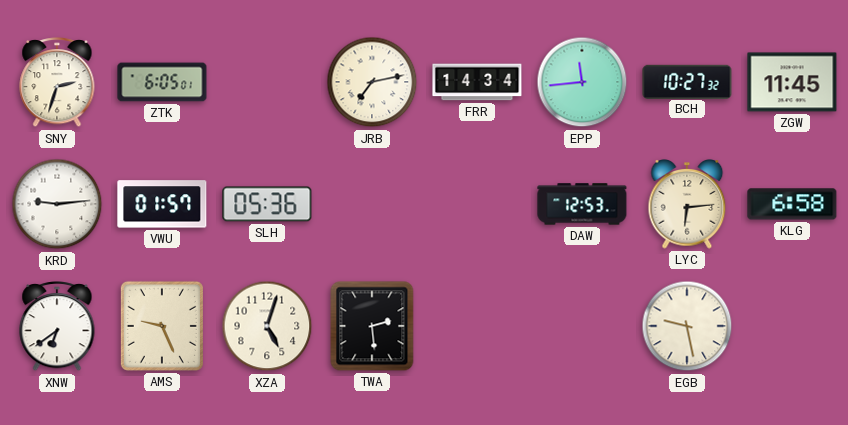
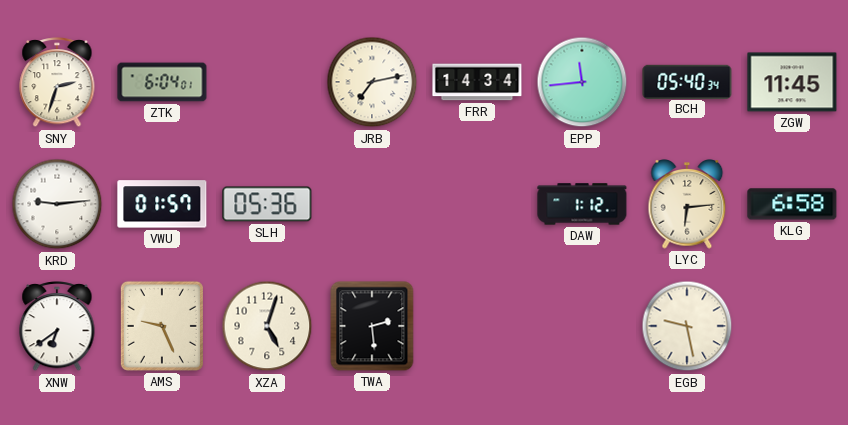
ZTK: 6:05 -> 6:04
BCH: 10:27 -> 05:40
DAW: 12:53 -> 1:12
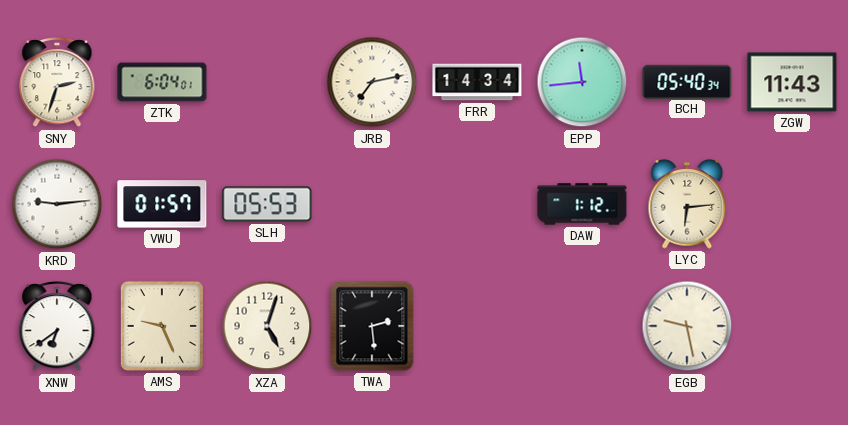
ZGW: 11:45 -> 11:43
SLH: 05:36 -> 05:53
KLG: 6:58 -> none
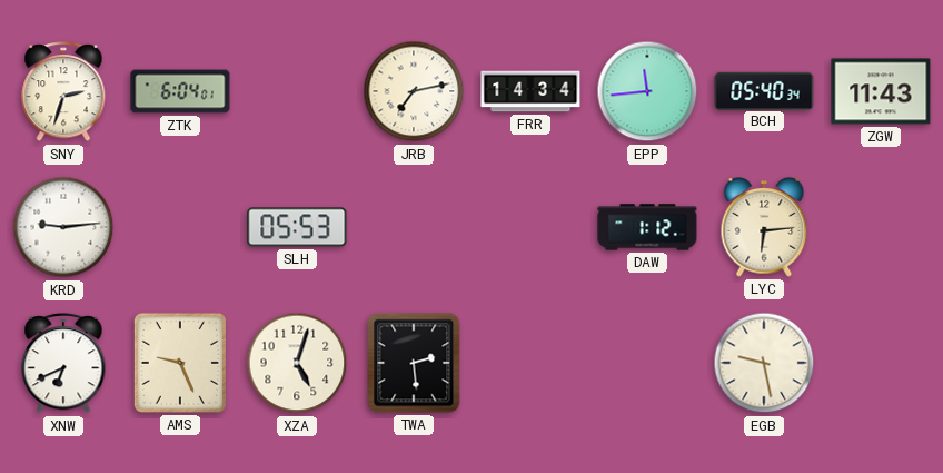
VWU: 01:57 -> none
XNW: 6:39 -> 6:41
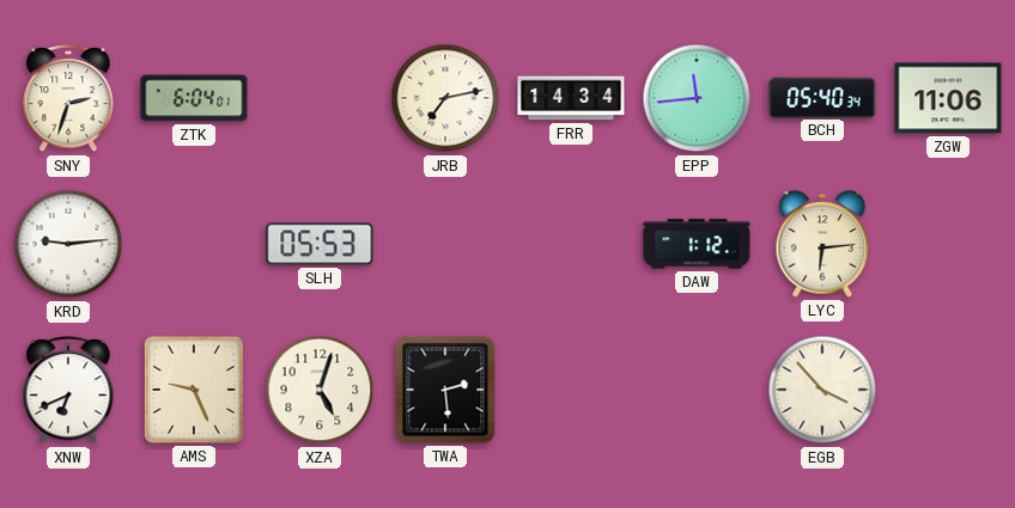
ZGW: 11:43 -> 11:06
EGB: 9:28 -> 3:53
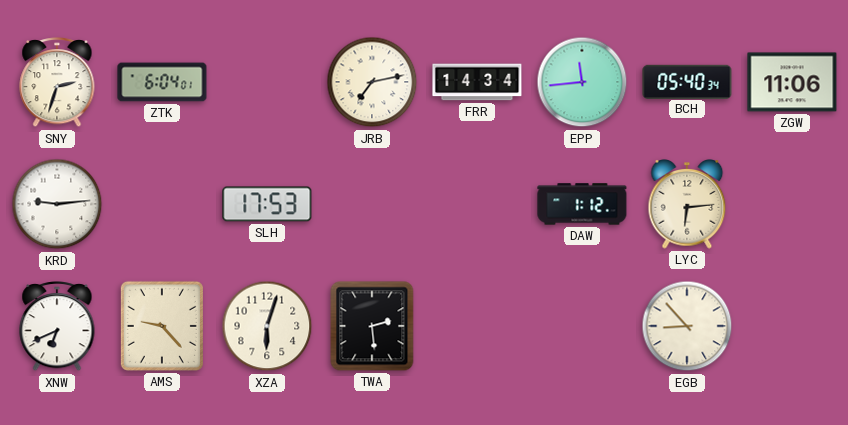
SLH: 05:53 -> 17:53
AMS: 9:26 -> 9:23
XZA: 5:03 -> 6:03
EGB: 3:53 -> 8:53
